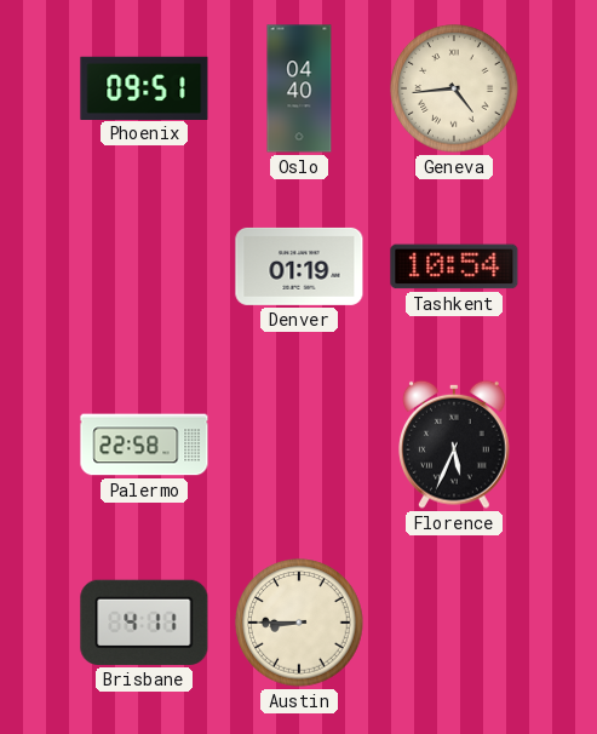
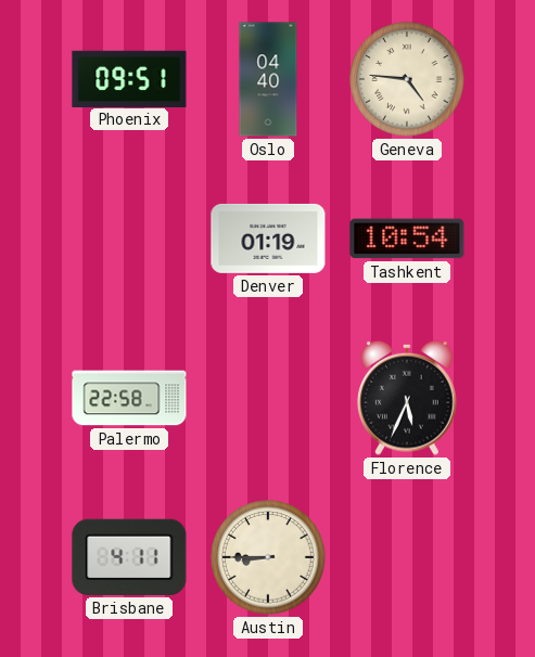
Geneva: 4:44 -> 4:46
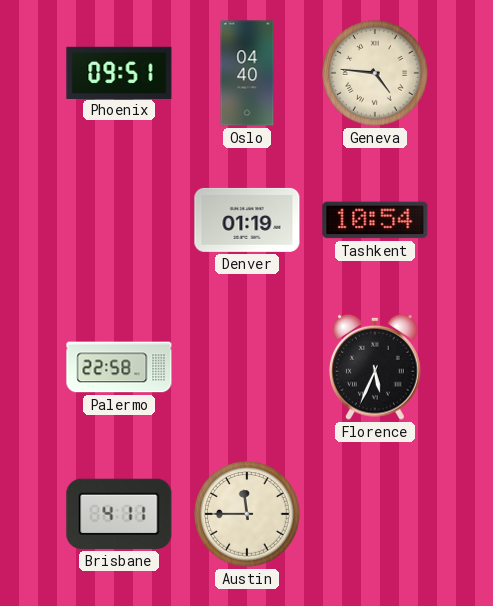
Austin: 8:45 -> 11:45
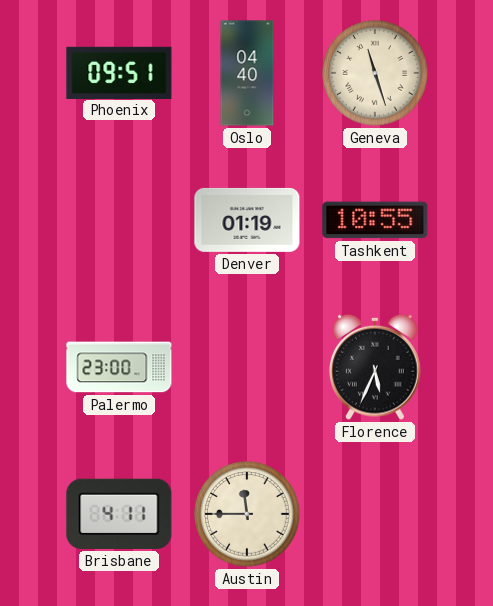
Geneva: 4:46 -> 11:27
Tashkent: 10:54 -> 10:55
Palermo: 22:58 -> 23:00
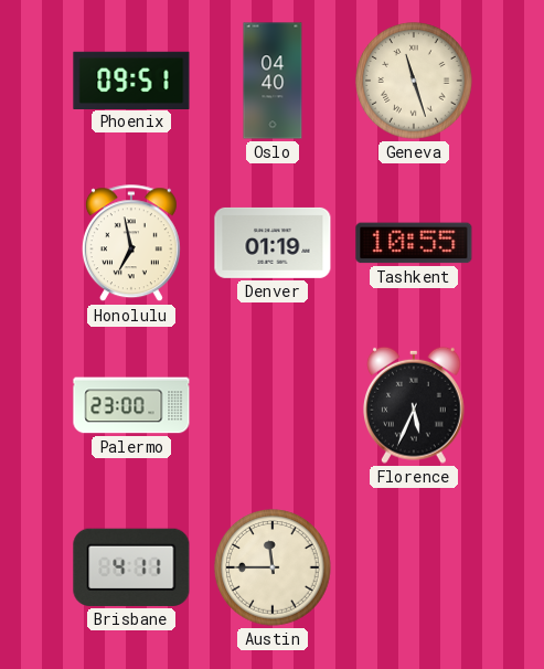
Honolulu: none -> 6:58
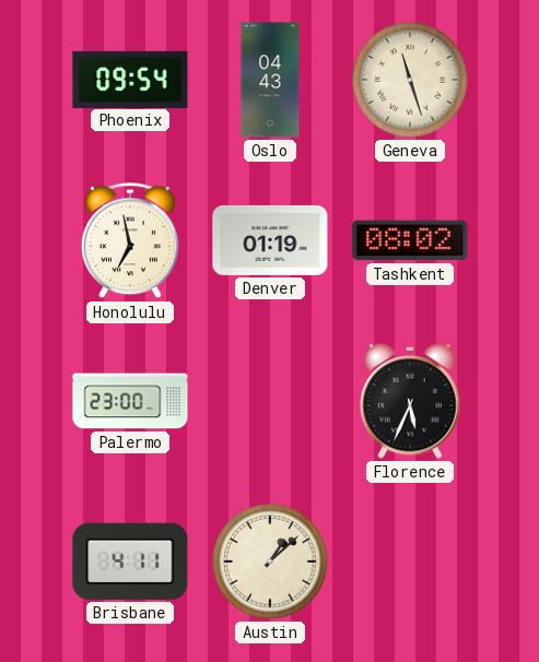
Phoenix: 09:51 -> 09:54
Oslo: 04:40 -> 04:43
Tashkent: 10:55 -> 08:02
Austin: 11:45 -> 1:08
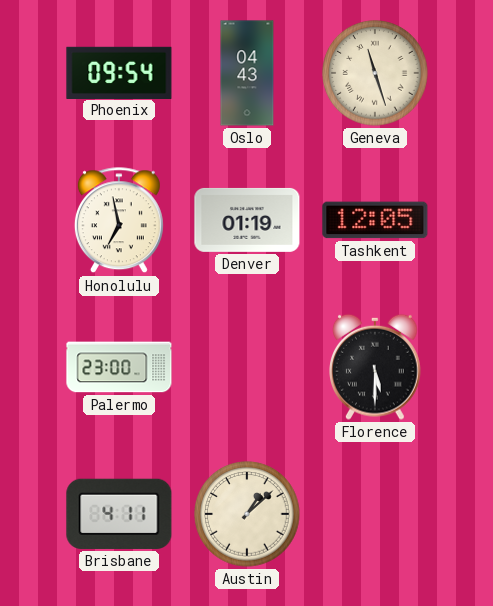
Tashkent: 08:02 -> 12:05
Florence: 5:34 -> 5:30
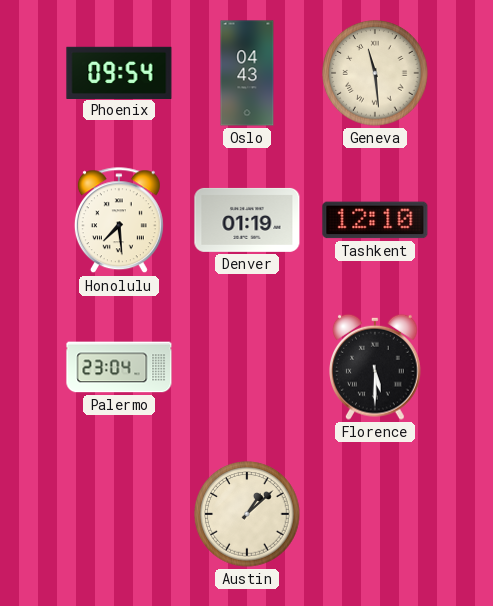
Geneva: 11:27 -> 11:29
Honolulu: 6:58 -> 7:29
Tashkent: 12:05 -> 12:10
Palermo: 23:00 -> 23:04
Brisbane: 4:11 -> none
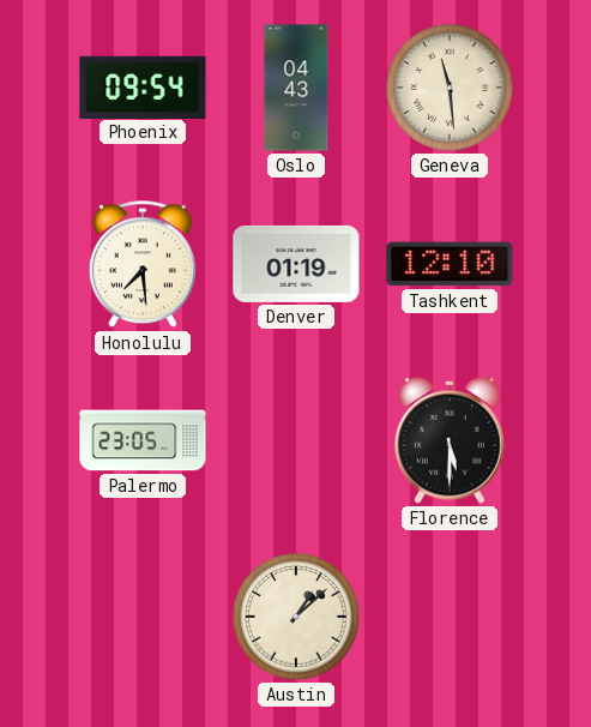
Palermo: 23:04 -> 23:05
